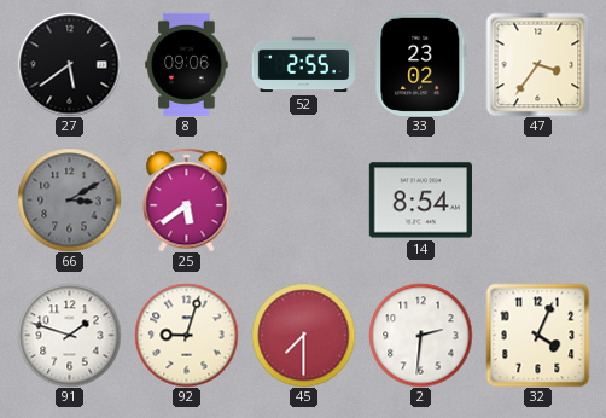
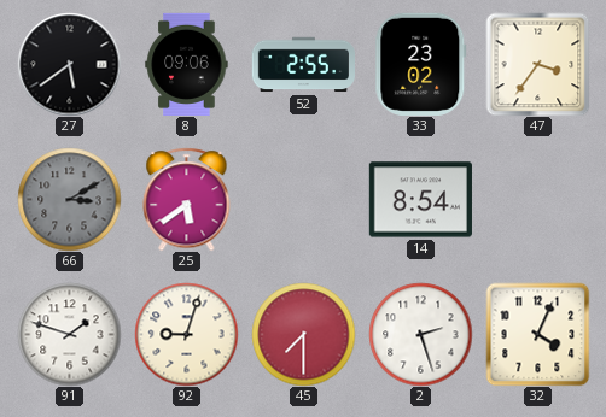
2: 2:31 -> 2:27
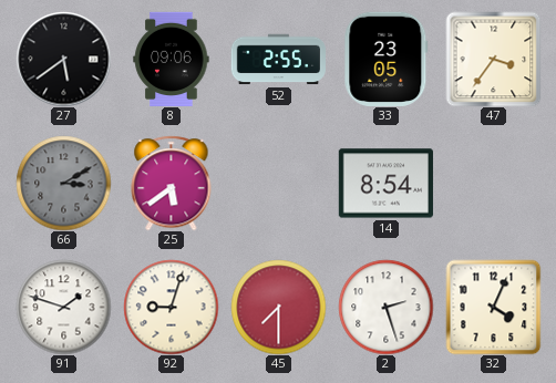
33: 23:02 -> 23:05
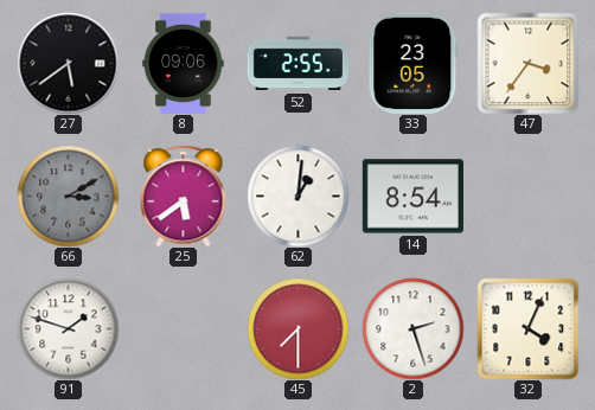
62: none -> 1:01
92: 9:03 -> none
